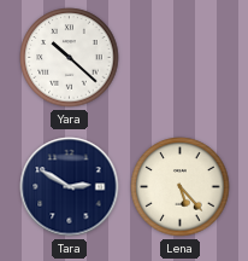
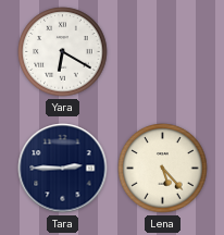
Yara: 10:22 -> 6:20
Tara: 2:50 -> 2:45
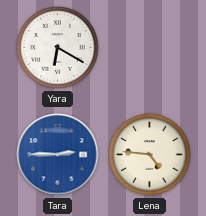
Tara dial: navy -> blue
Lena: 5:23 -> 4:46
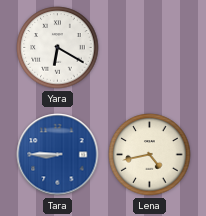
Tara: 2:45 -> 8:45
Lena: 4:46 -> 4:43
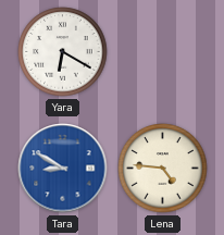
Tara: 8:45 -> 8:50
Lena: 4:43 -> 4:46
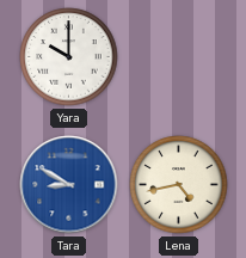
Yara: 6:20 -> 10:00
Lena: 4:46 -> 4:43
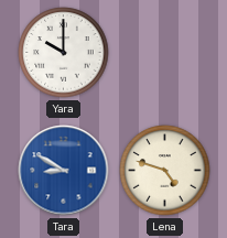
Lena: 4:43 -> 4:48
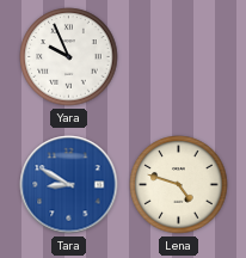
Yara: 10:00 -> 9:56
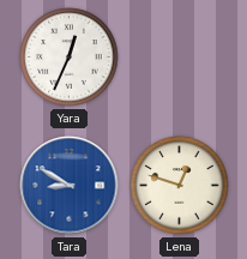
Yara: 9:56 -> 12:34
Lena: 4:48 -> 12:48
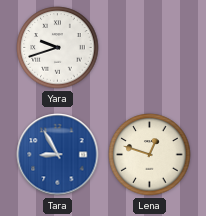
Yara: 12:34 -> 9:42
Tara: 8:50 -> 8:55
